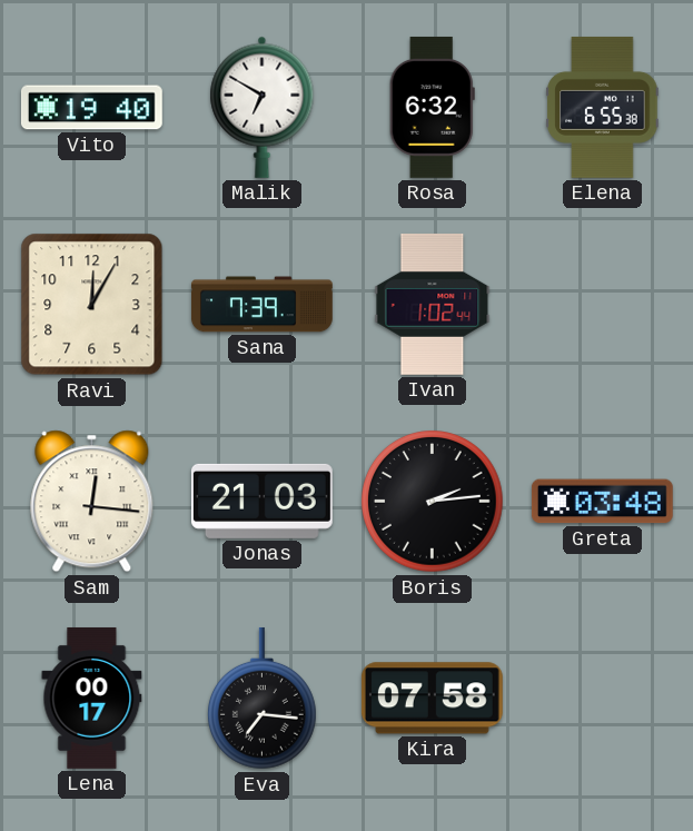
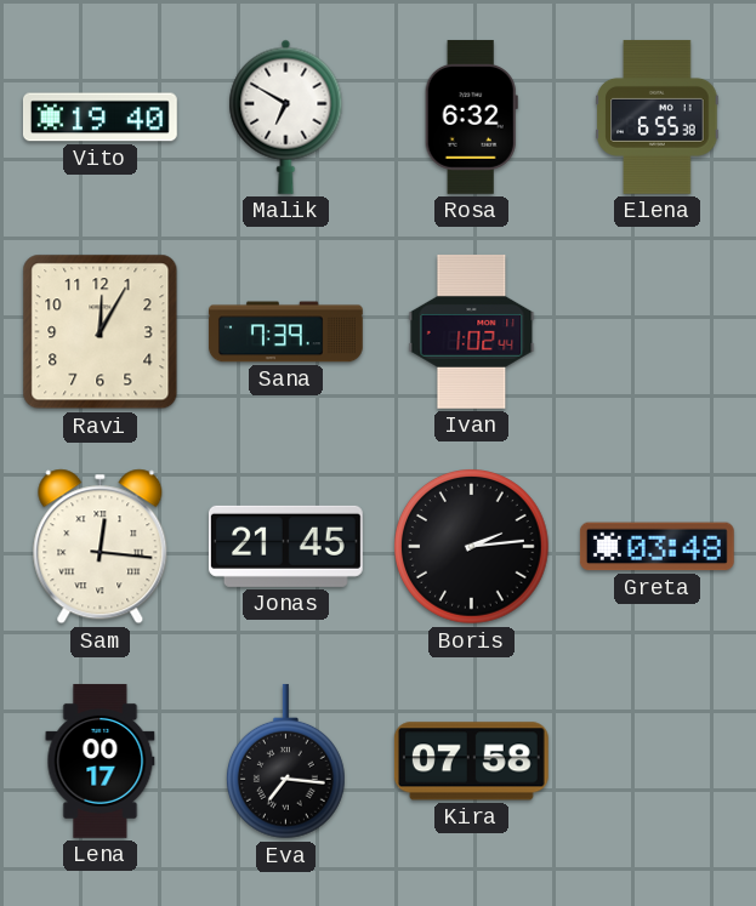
Jonas: 21:03 -> 21:45
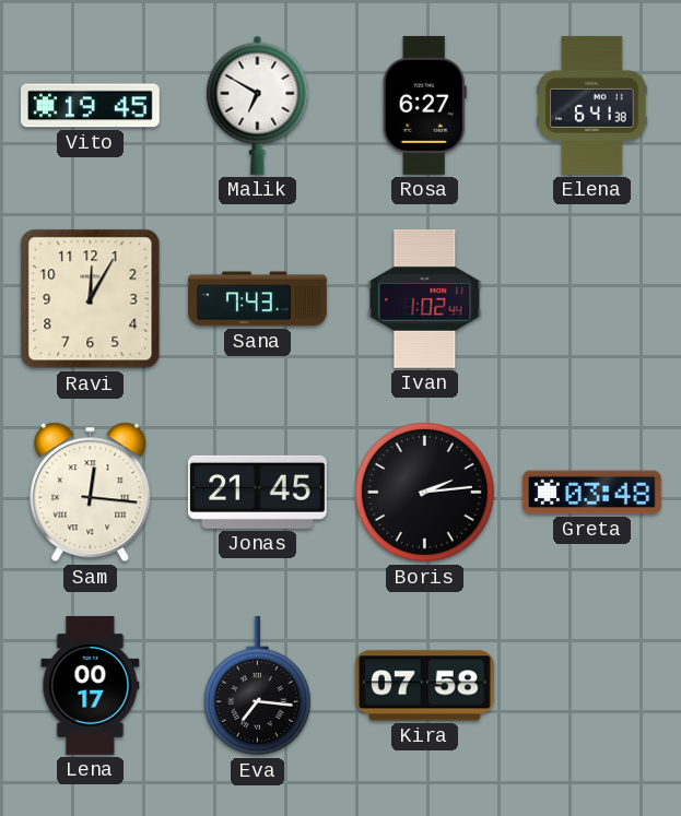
Vito: 19:40 -> 19:45
Rosa: 6:32 -> 6:27
Elena: 6:55 -> 6:41
Sana: 7:39 -> 7:43
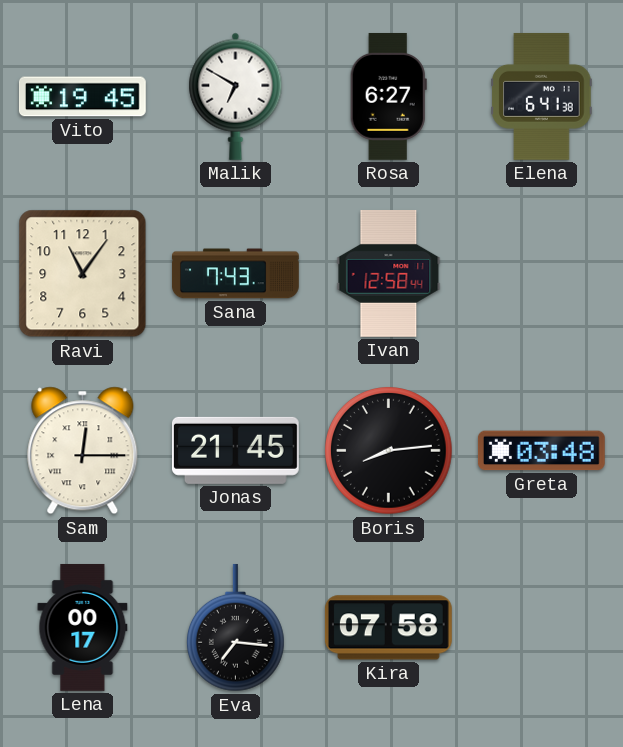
Ravi: 12:05 -> 11:06
Ivan: 1:02 -> 12:58
Sam: 12:16 -> 12:15
Boris: 2:14 -> 8:14
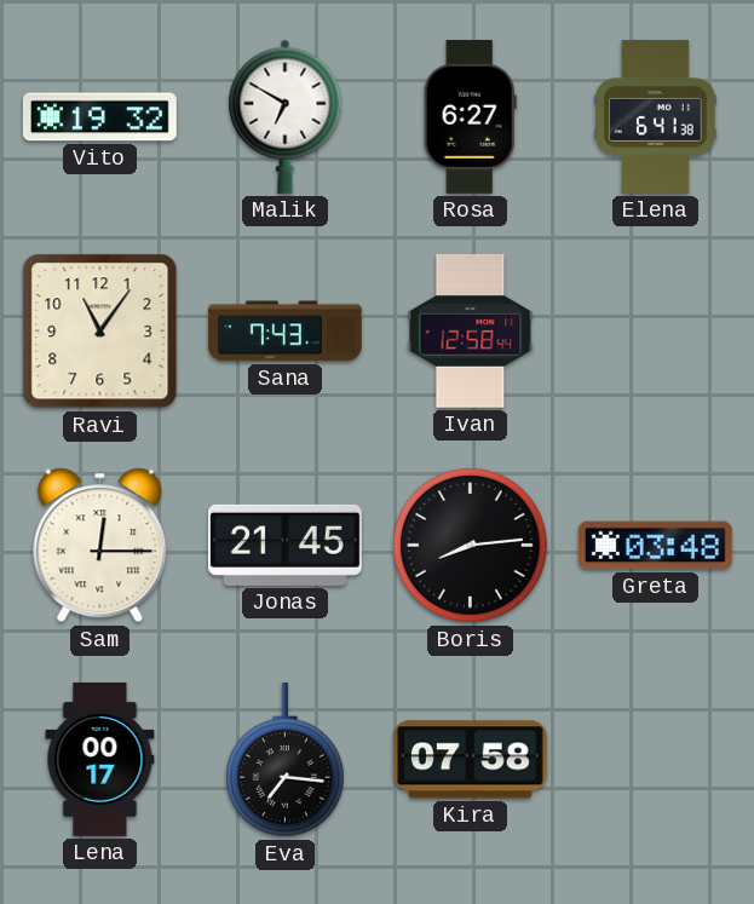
Vito: 19:45 -> 19:32
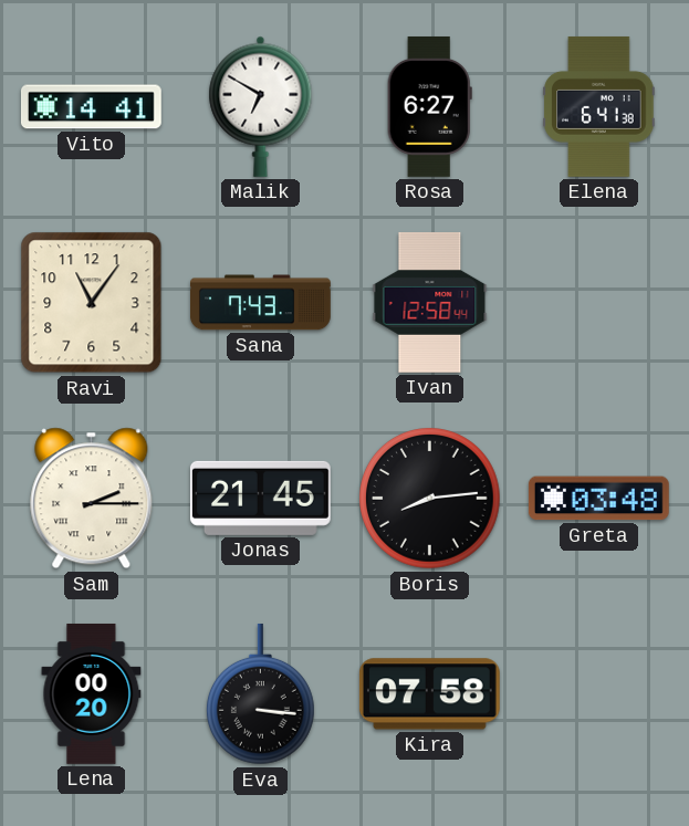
Vito: 19:32 -> 14:41
Sam: 12:15 -> 2:15
Lena: 00:17 -> 00:20
Eva: 7:16 -> 3:16
